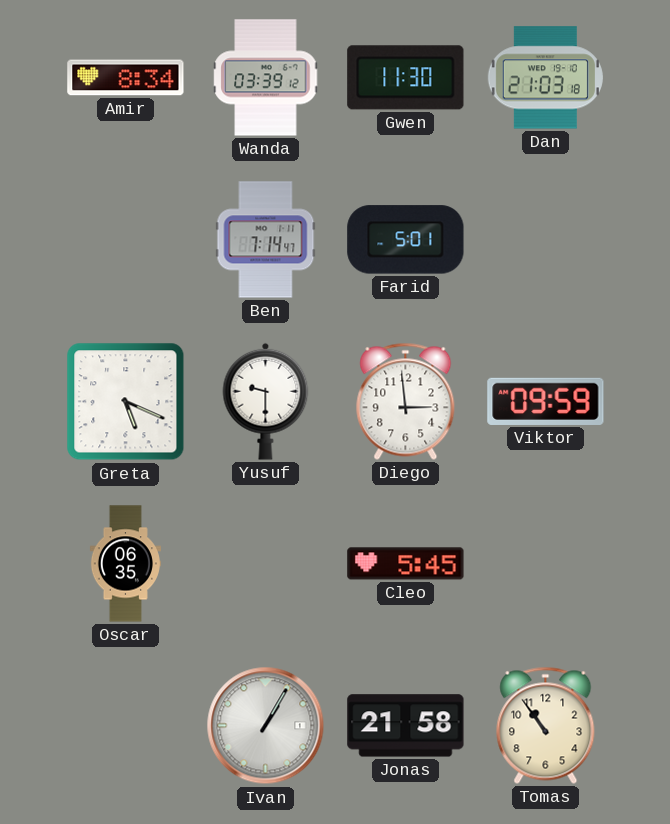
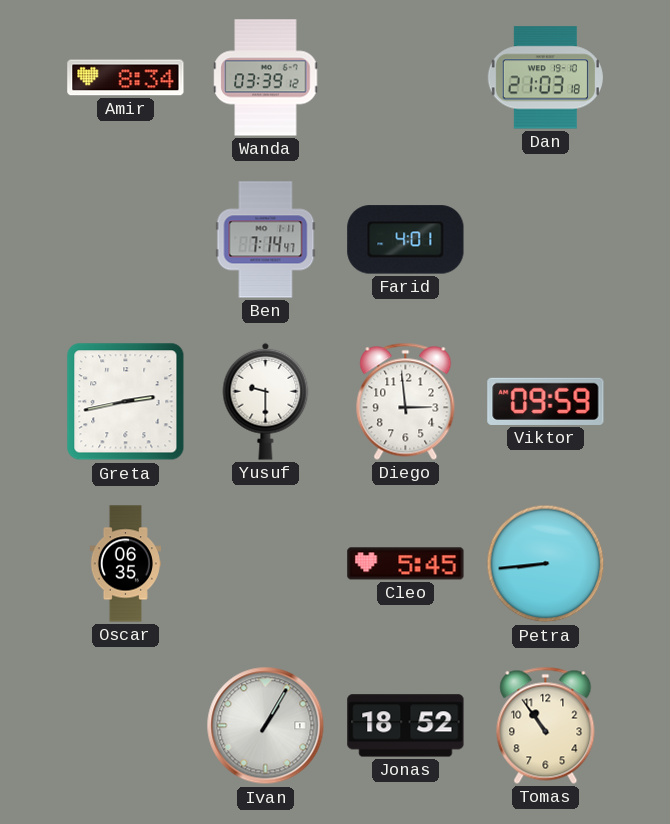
Gwen: 11:30 -> none
Farid: 5:01 -> 4:01
Greta: 5:19 -> 2:43
Petra: none -> 8:44
Jonas: 21:58 -> 18:52
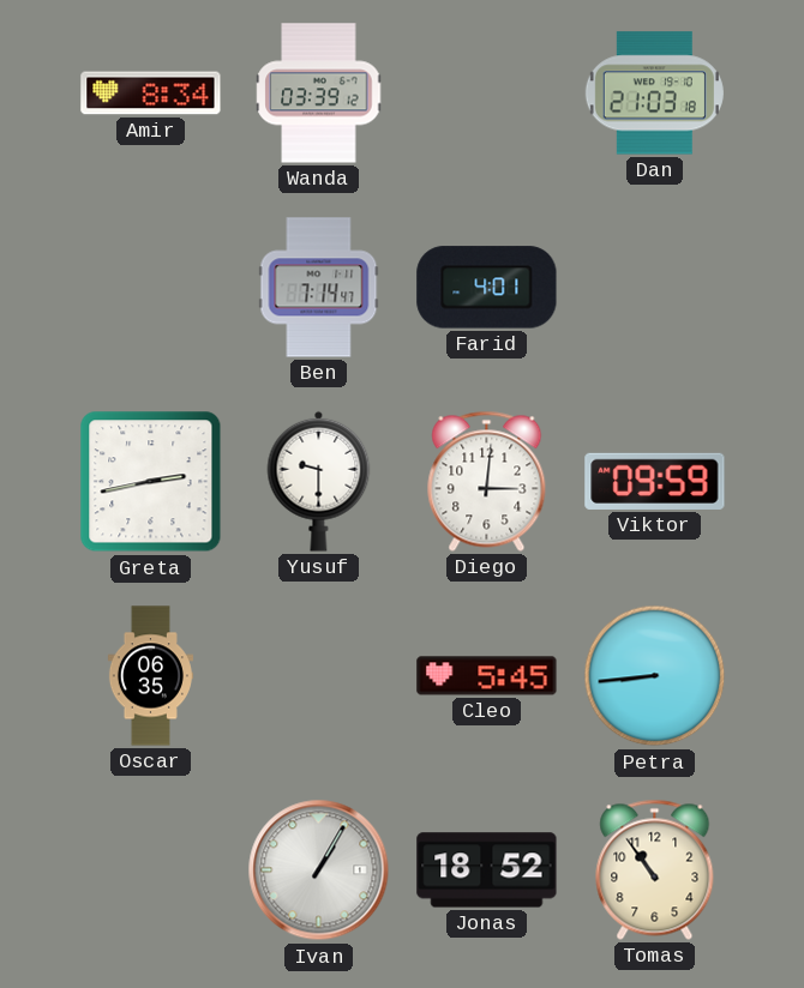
Diego: 2:59 -> 3:01
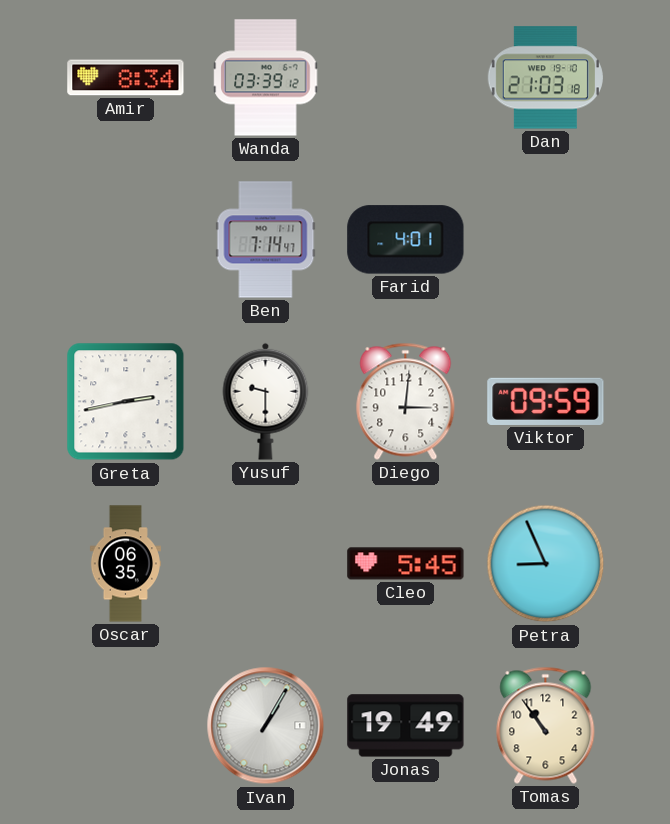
Petra: 8:44 -> 8:56
Jonas: 18:52 -> 19:49
